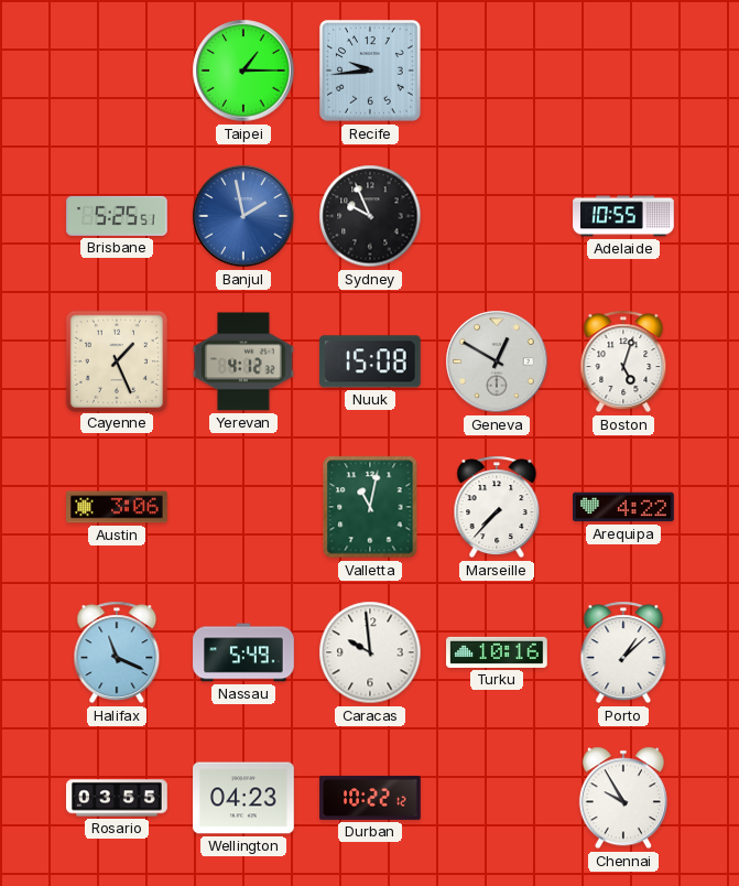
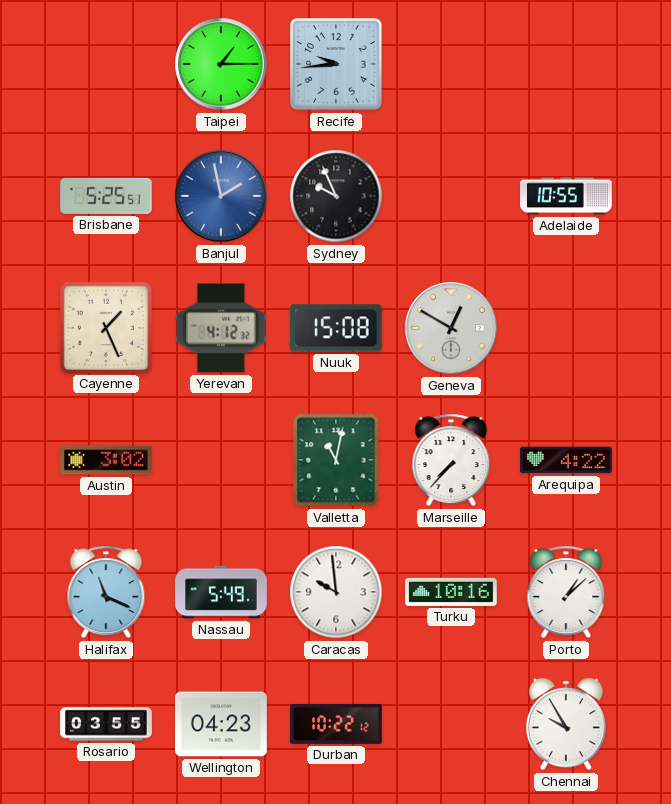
Boston: 5:03 -> none
Austin: 3:06 -> 3:02
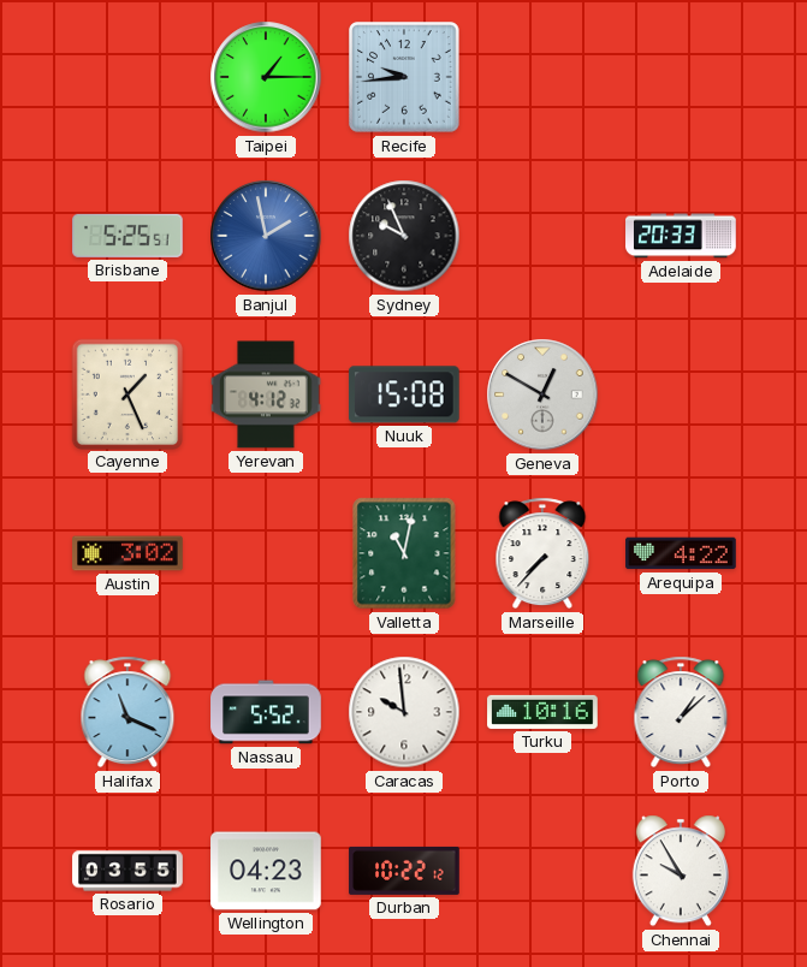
Adelaide: 10:55 -> 20:33
Nassau: 5:49 -> 5:52
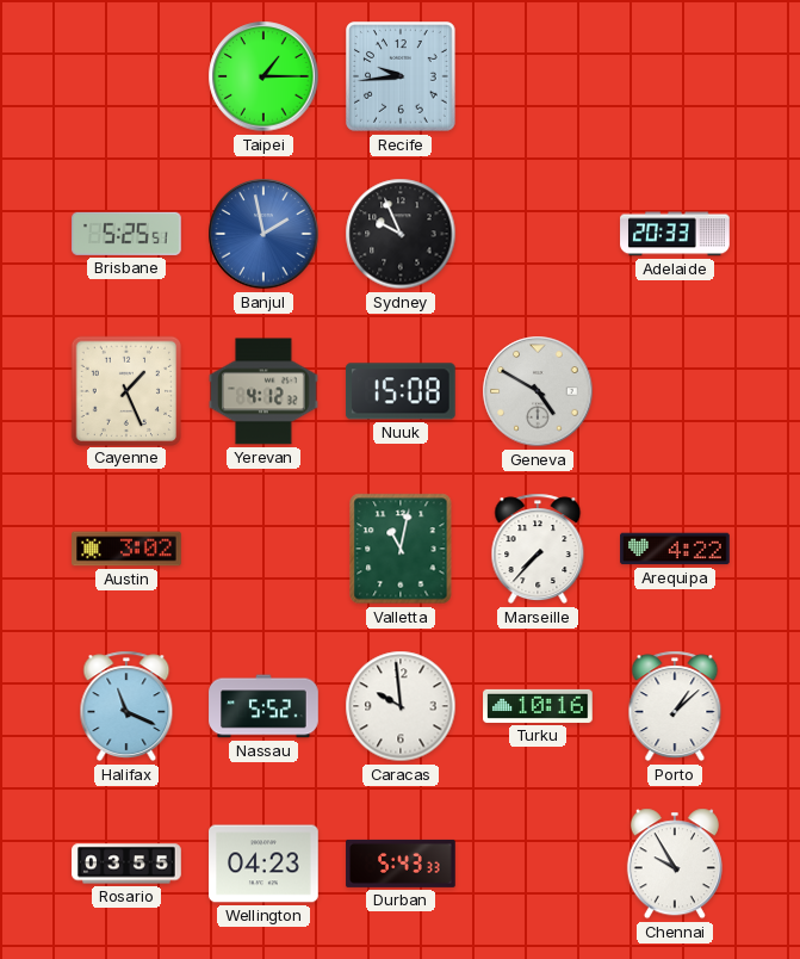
Geneva: 12:50 -> 4:50
Durban: 10:22 -> 5:43
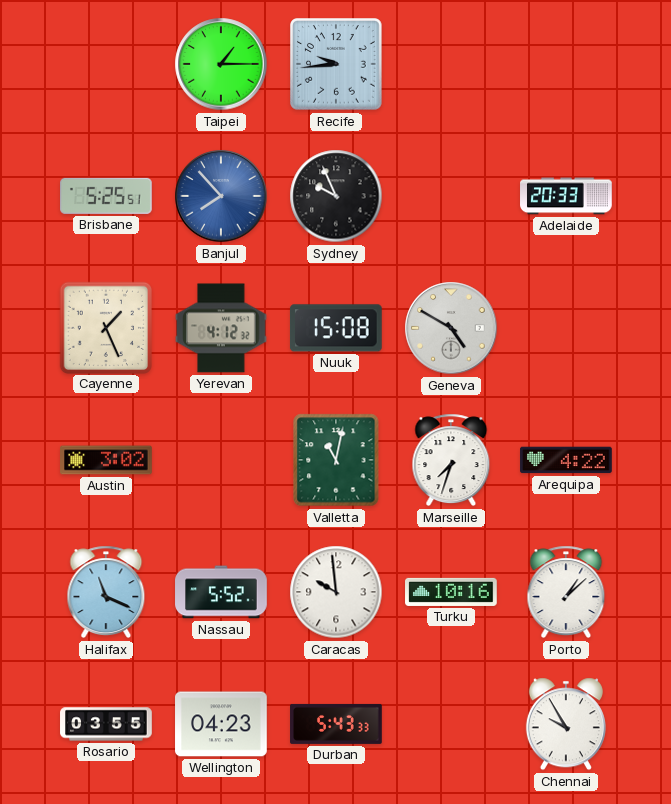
Banjul: 1:58 -> 7:53
Marseille: 7:37 -> 7:33
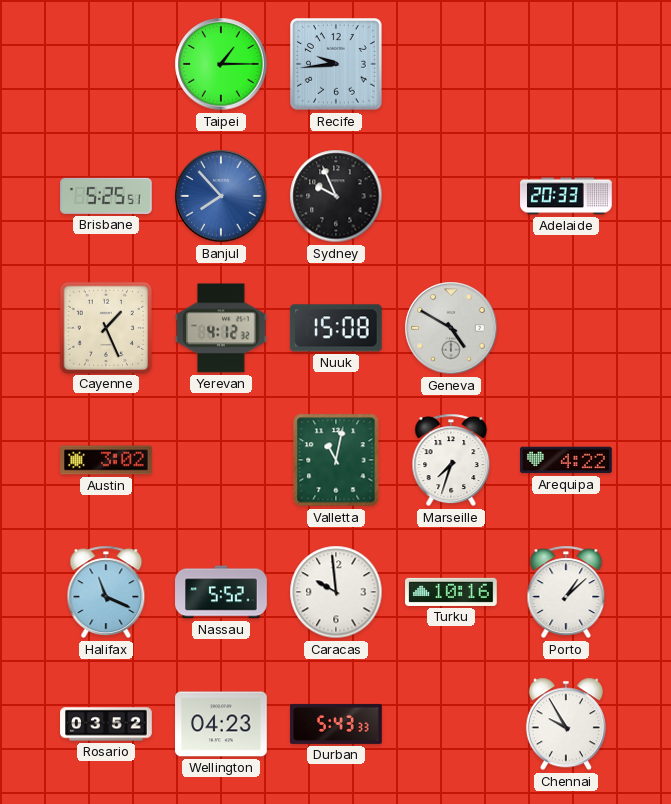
Rosario: 03:55 -> 03:52
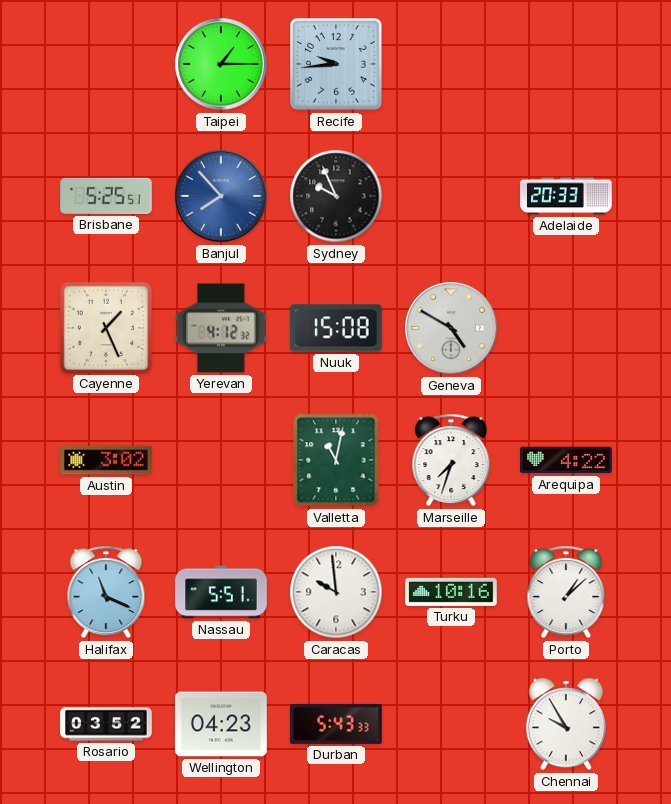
Nassau: 5:52 -> 5:51
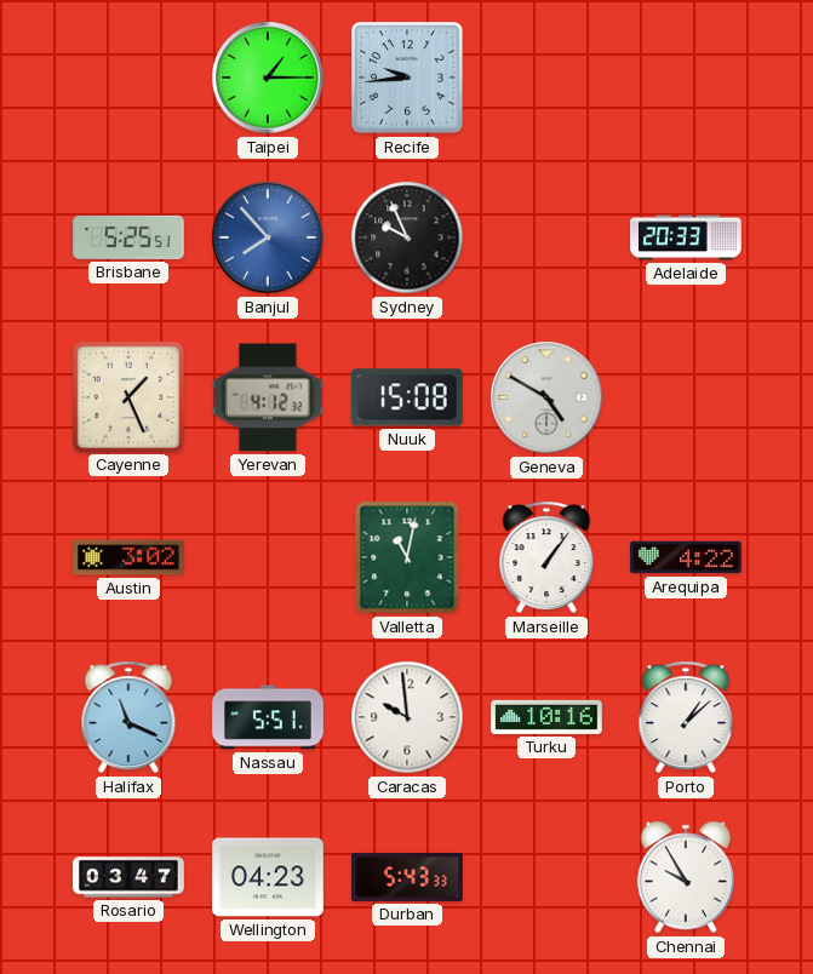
Marseille: 7:33 -> 1:06
Rosario: 03:52 -> 03:47
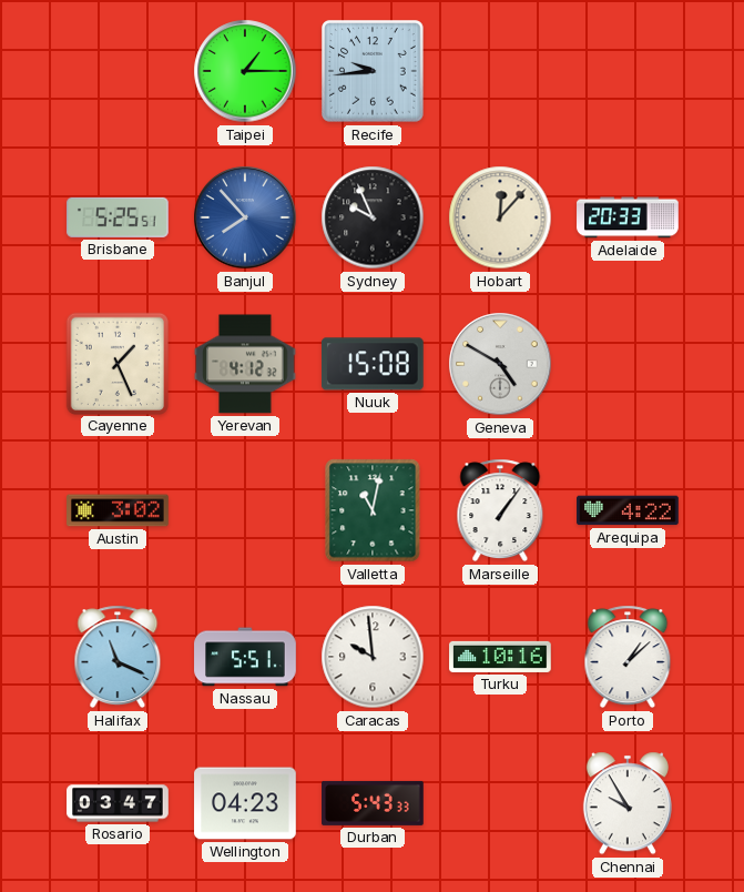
Hobart: none -> 12:07
